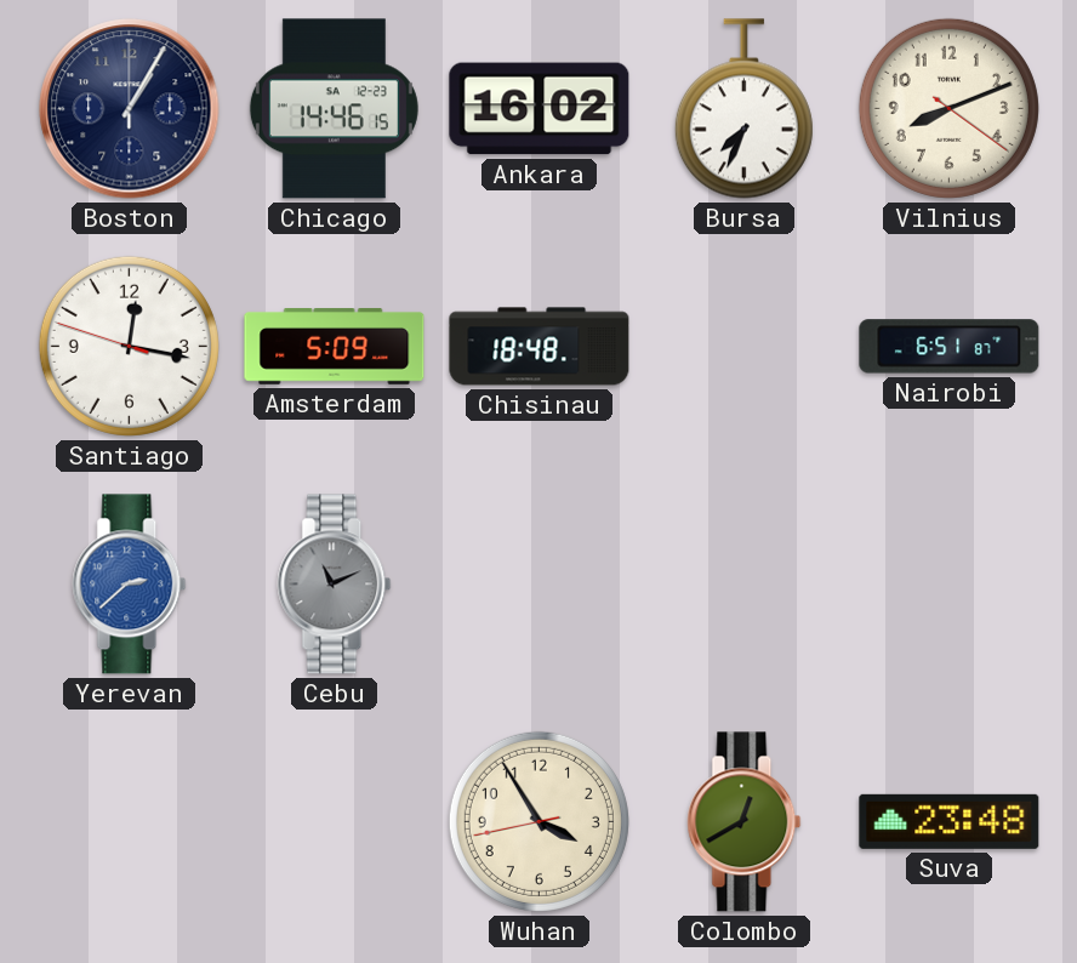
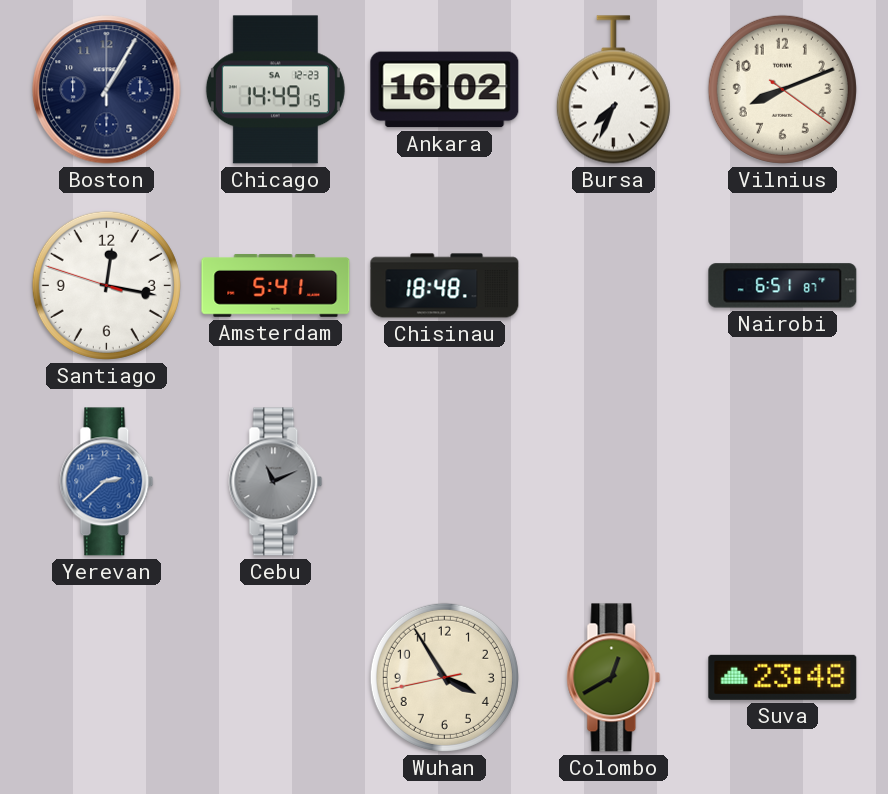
Chicago: 14:46 -> 14:49
Amsterdam: 5:09 -> 5:41
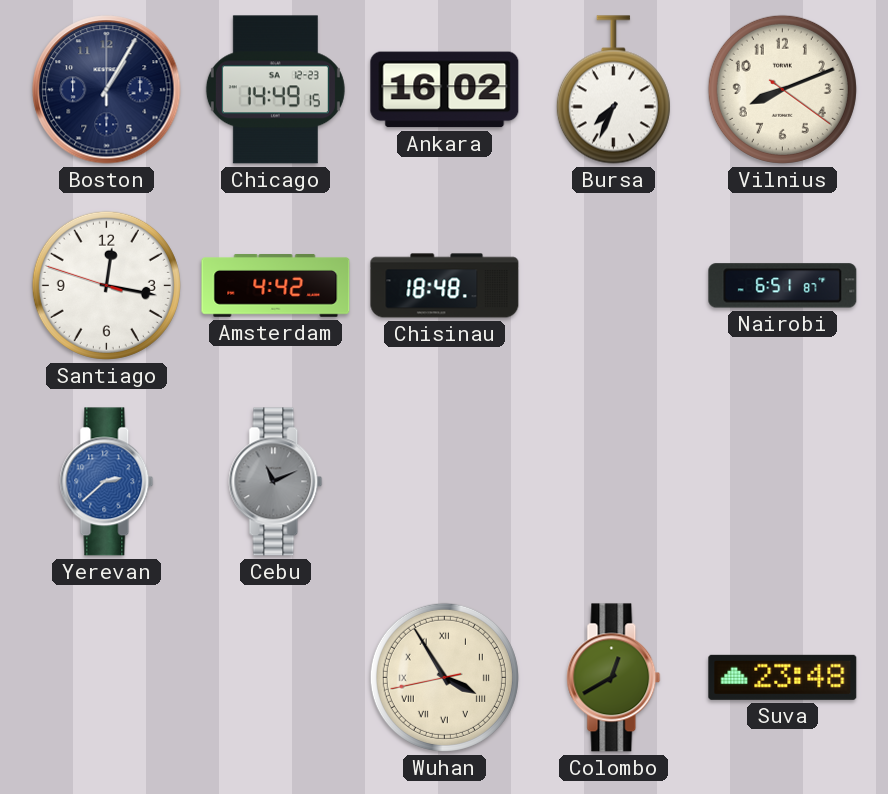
Amsterdam: 5:41 -> 4:42
Wuhan numerals: Arabic -> Roman
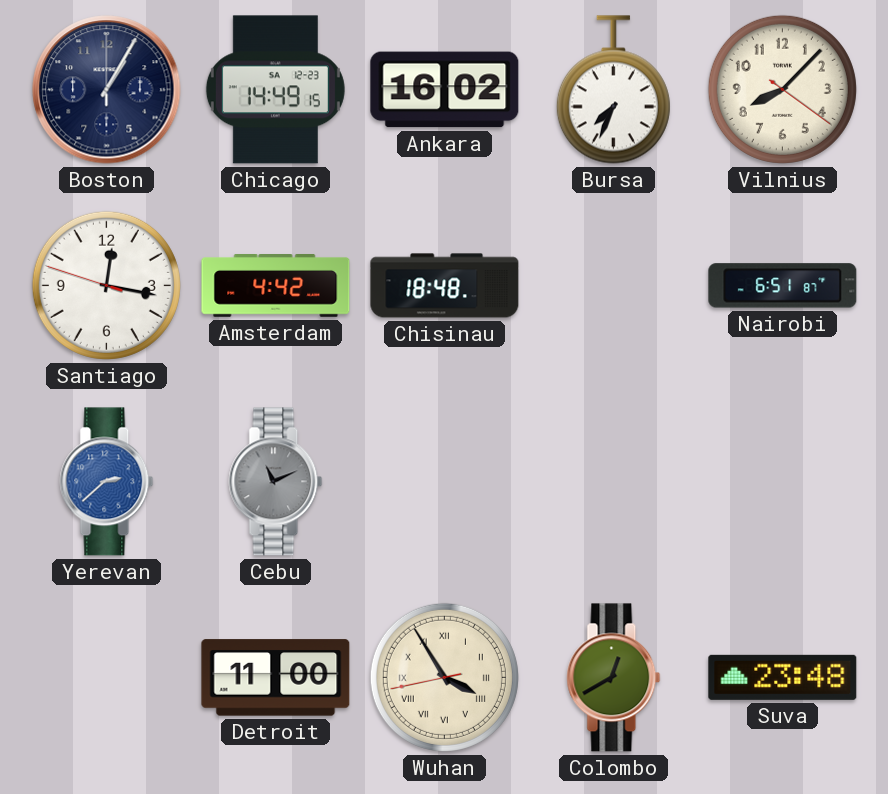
Vilnius: 8:11 -> 8:07
Detroit: none -> 11:00
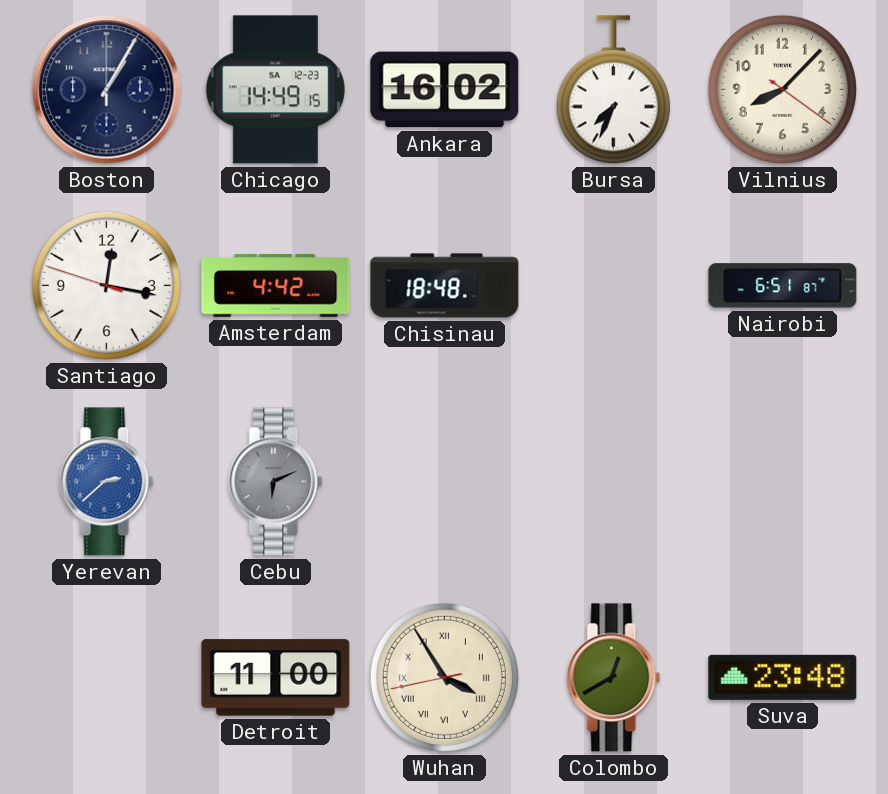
Cebu: 11:11 -> 6:11
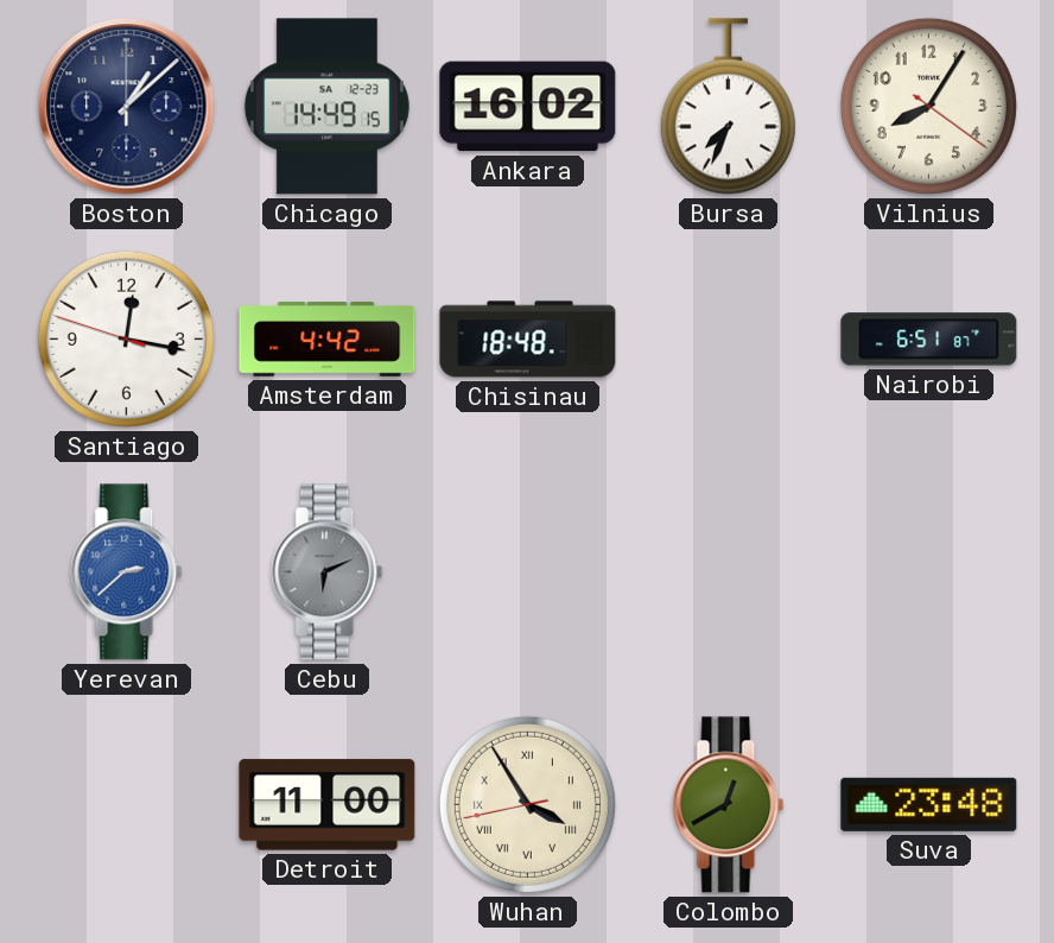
Boston: 1:05 -> 1:08
Vilnius: 8:07 -> 8:05
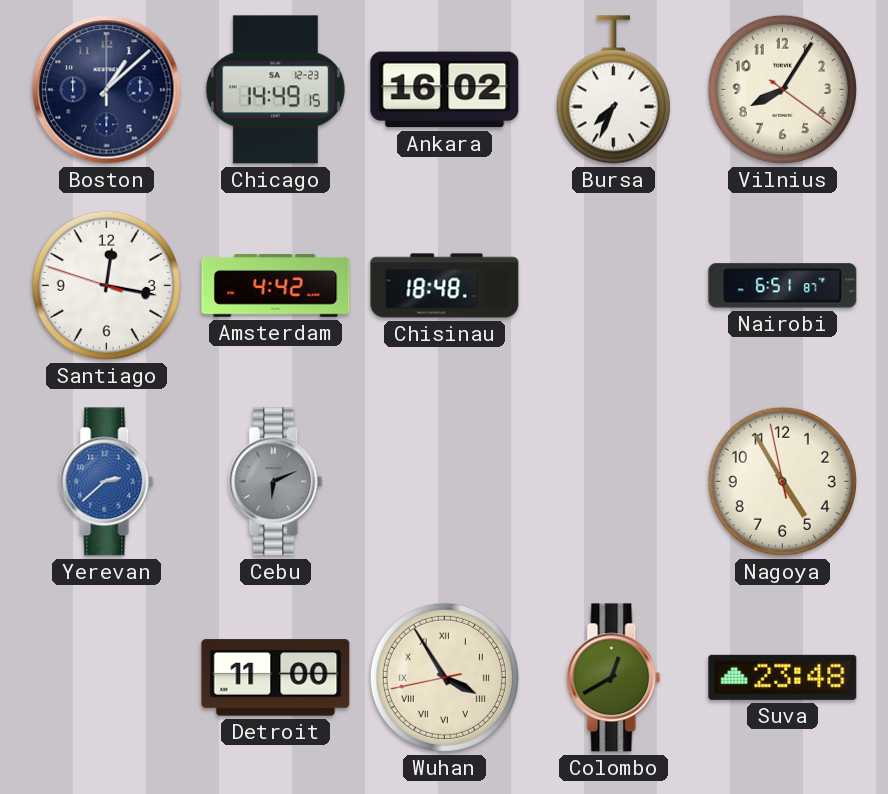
Nagoya: none -> 4:54
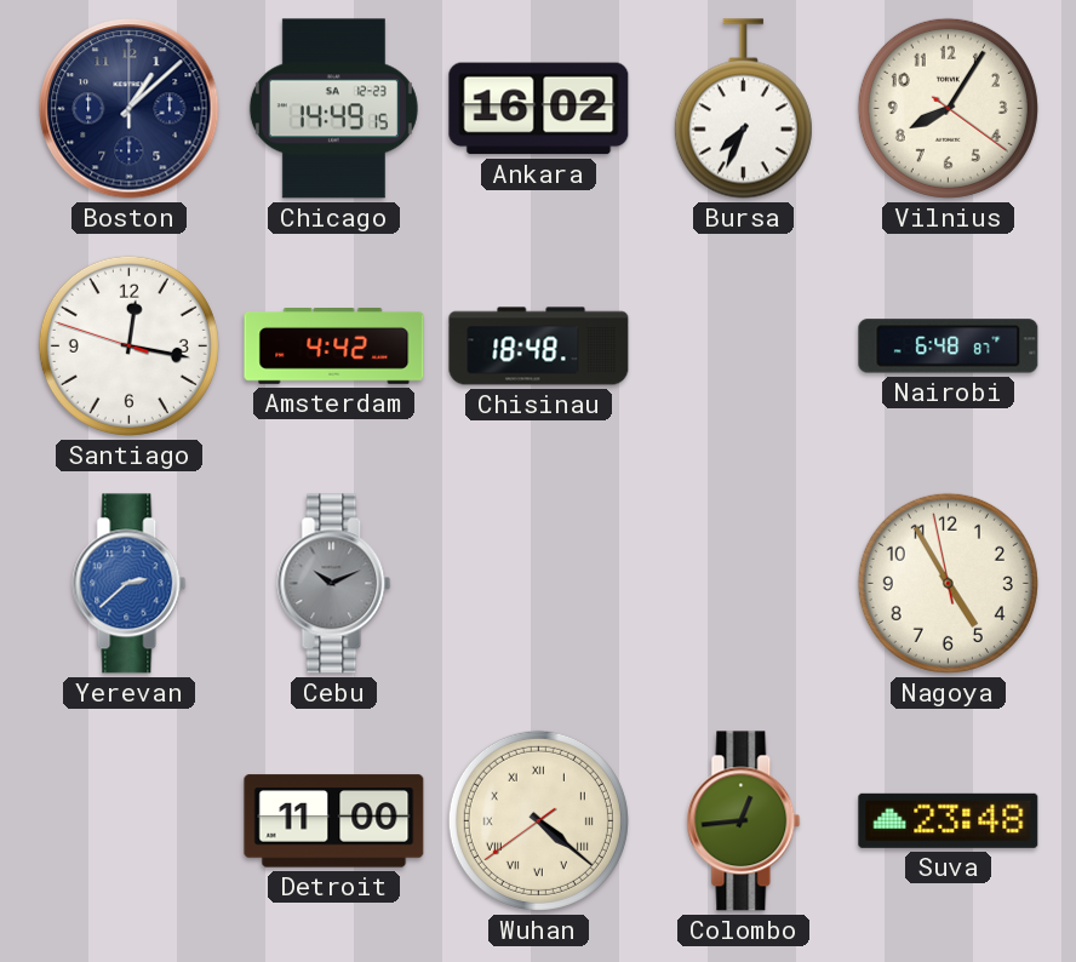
Nairobi: 6:51 -> 6:48
Cebu: 6:11 -> 10:11
Wuhan: 3:54 -> 4:21
Colombo: 12:40 -> 12:44
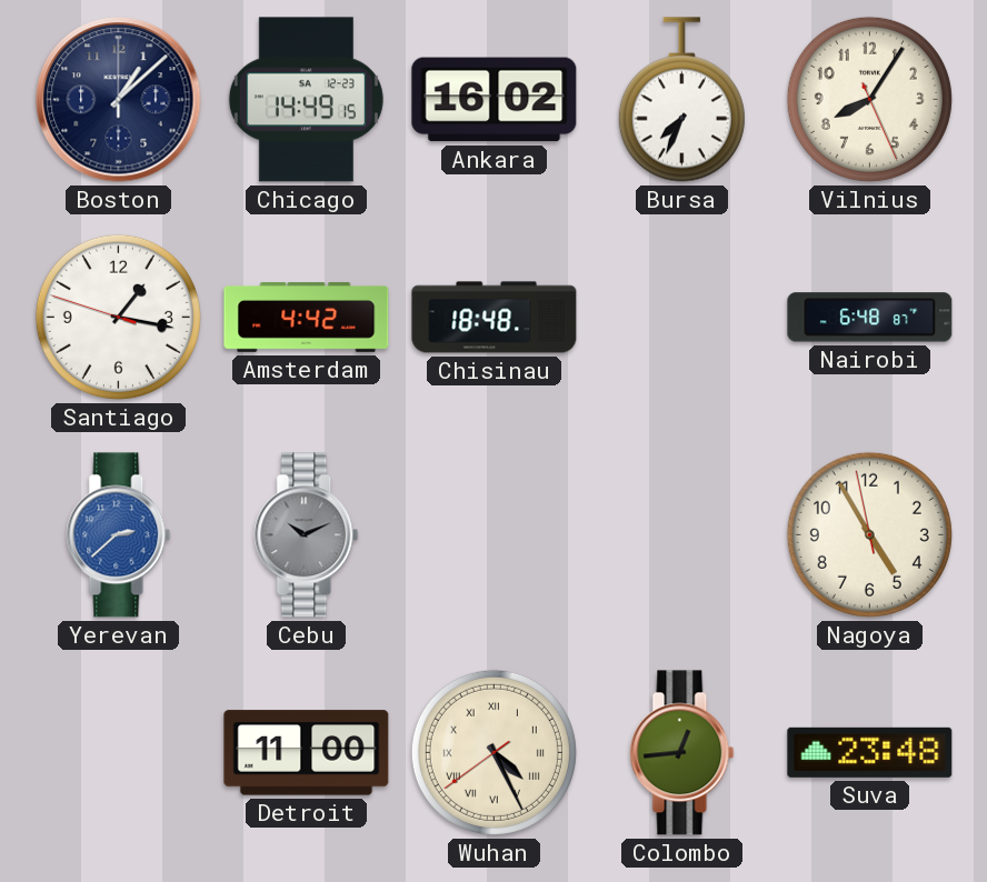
Vilnius: 8:05:21 -> 8:05:26
Santiago: 12:16 -> 1:16
Wuhan: 4:21 -> 4:25
